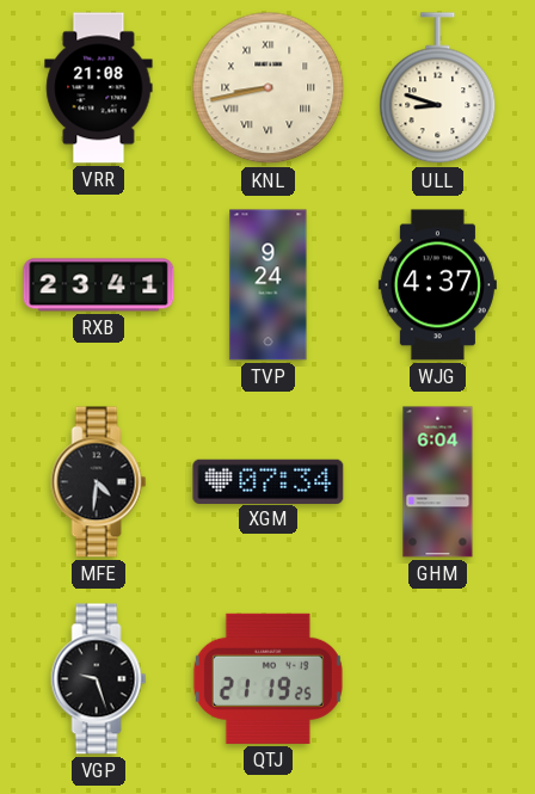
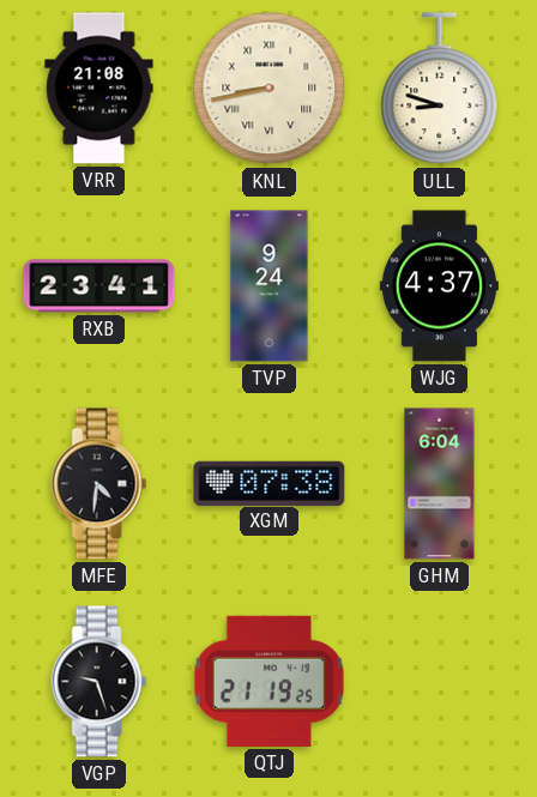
XGM: 07:34 -> 07:38
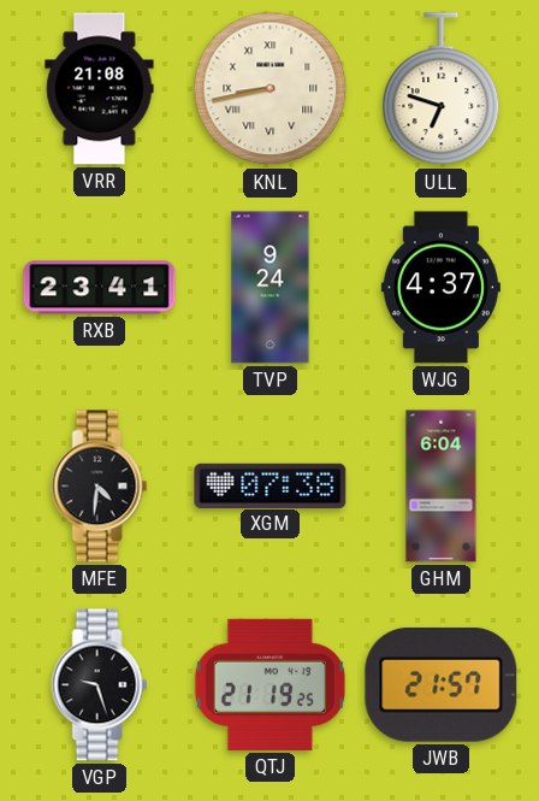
ULL: 8:48 -> 6:48
JWB: none -> 21:57
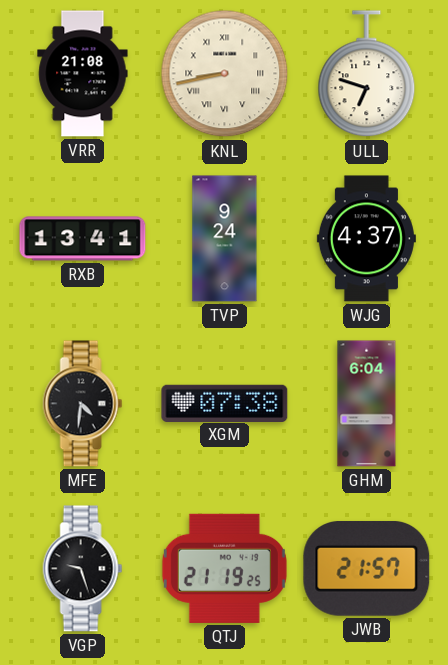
RXB: 23:41 -> 13:41
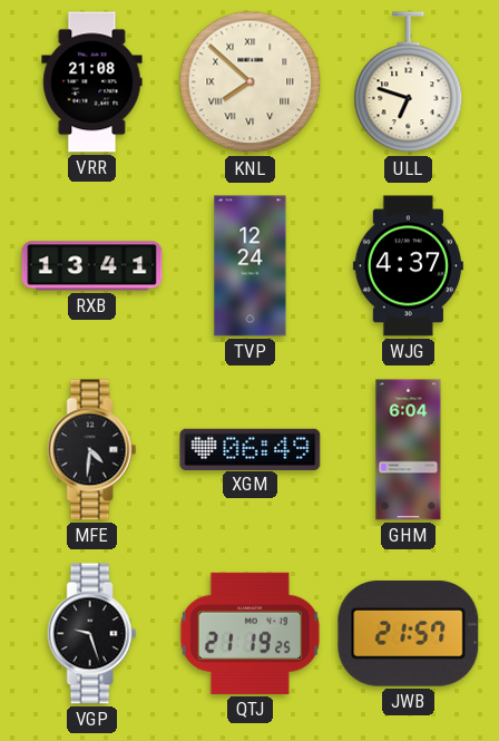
KNL: 8:43 -> 7:52
TVP: 9:24 -> 12:24
XGM: 07:38 -> 06:49
